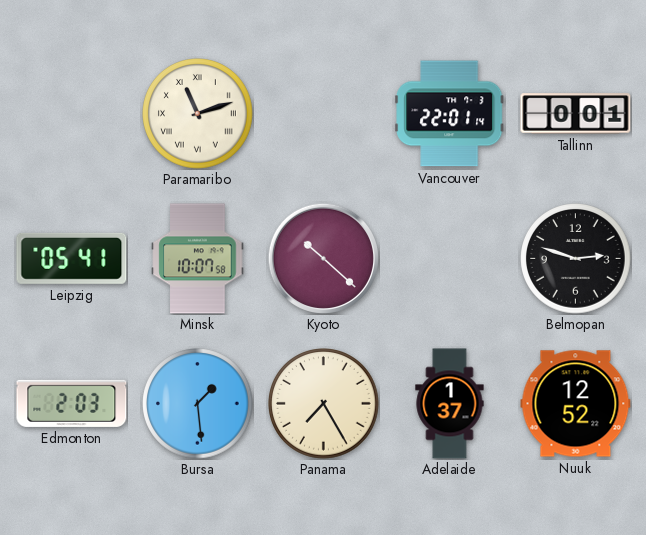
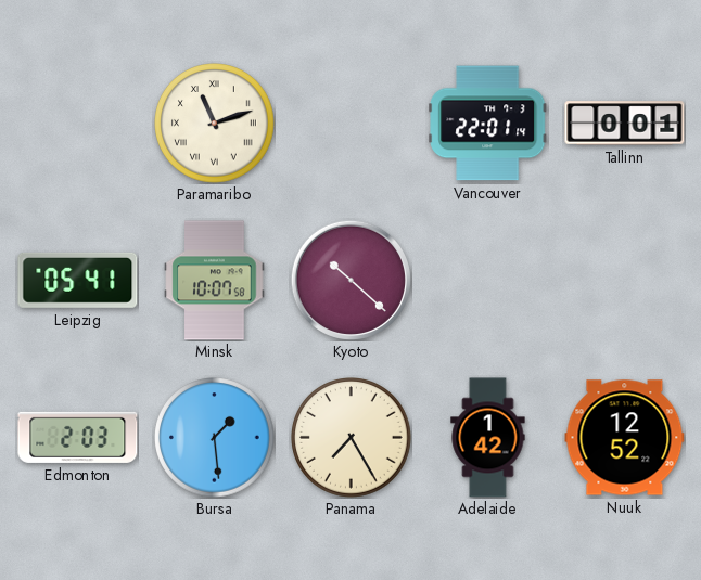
Belmopan: 2:48 -> none
Adelaide: 1:37 -> 1:42
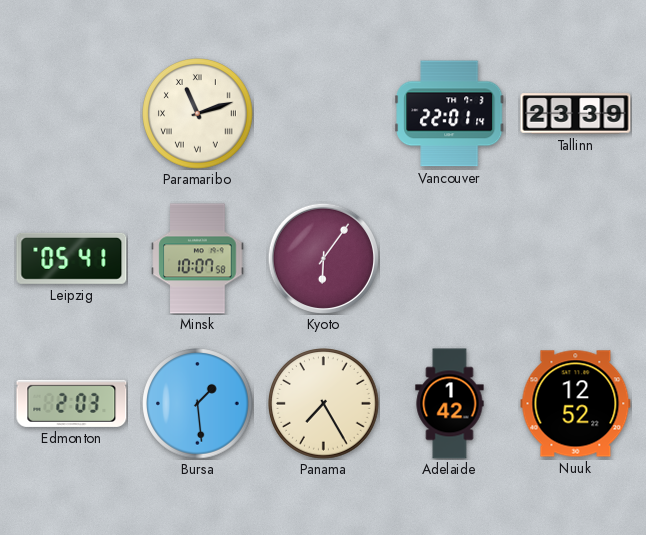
Tallinn: 0:01 -> 23:39
Kyoto: 10:22 -> 6:06
